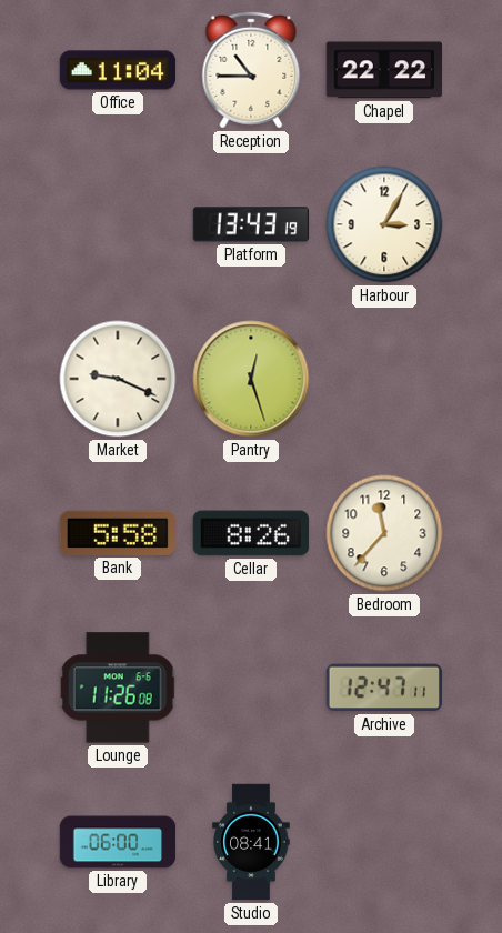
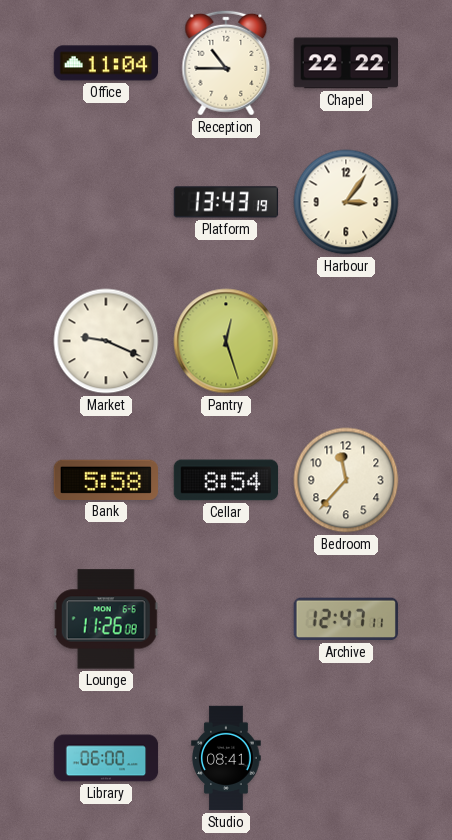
Harbour: 3:05 -> 3:06
Cellar: 8:26 -> 8:54
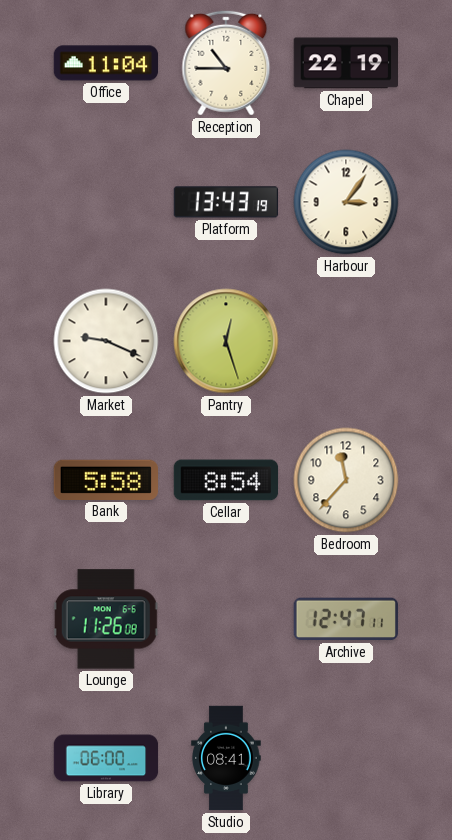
Chapel: 22:22 -> 22:19
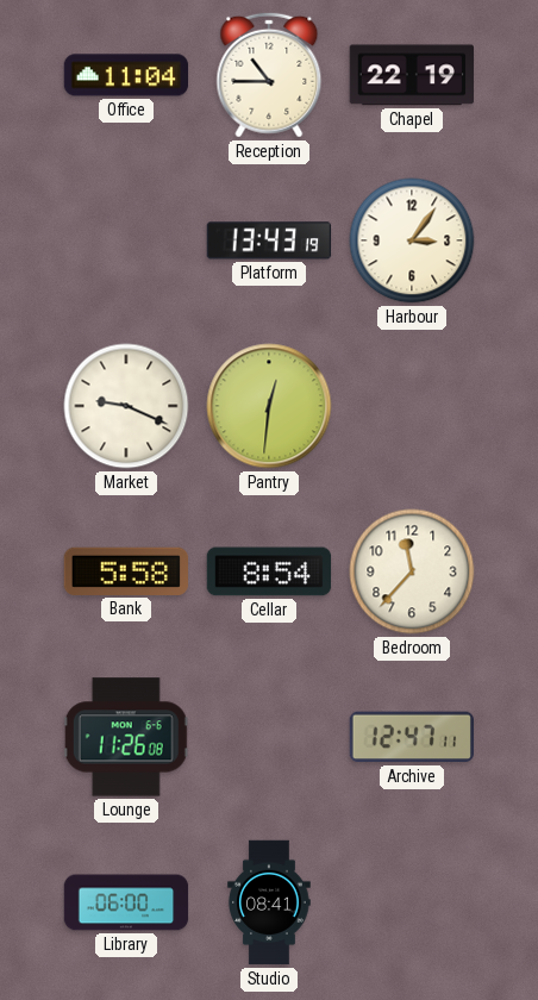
Pantry: 12:27 -> 12:31
